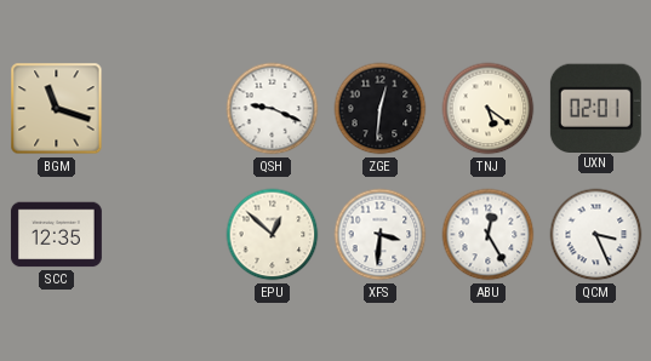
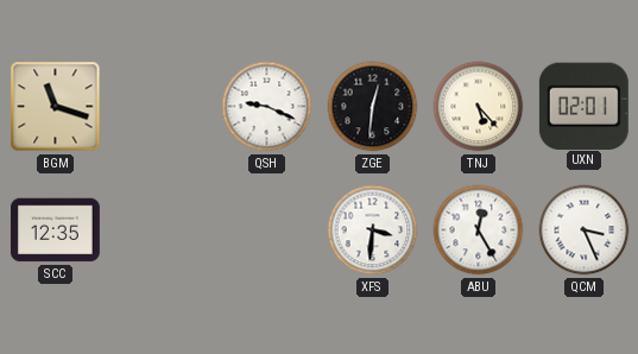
TNJ: 5:21 -> 5:23
EPU: 12:52 -> none
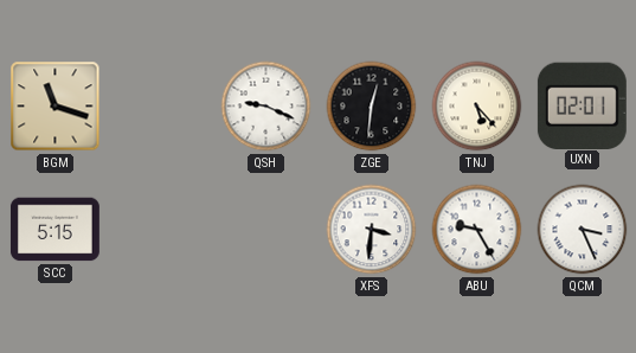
SCC: 12:35 -> 5:15
ABU: 12:25 -> 9:25
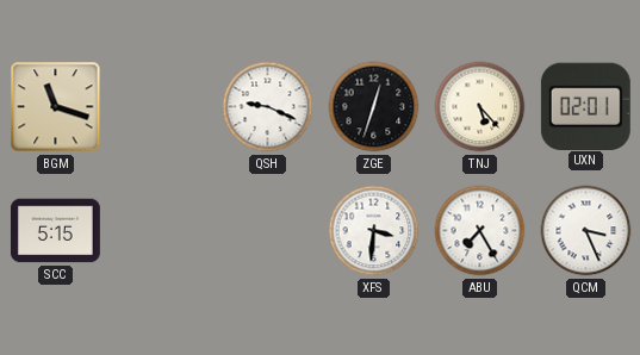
ZGE: 12:31 -> 12:33
ABU: 9:25 -> 7:25
